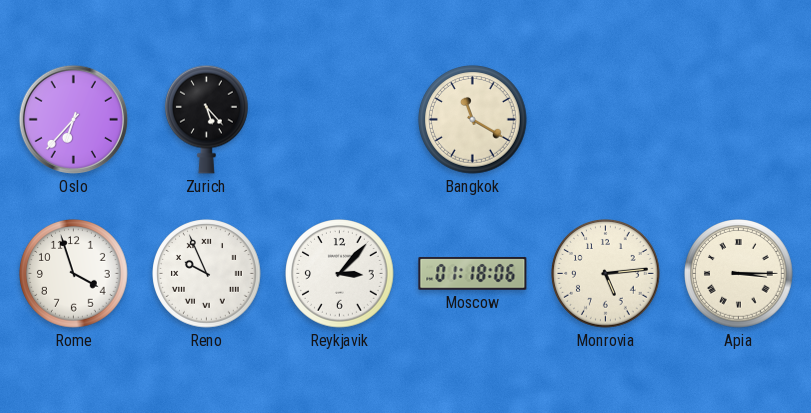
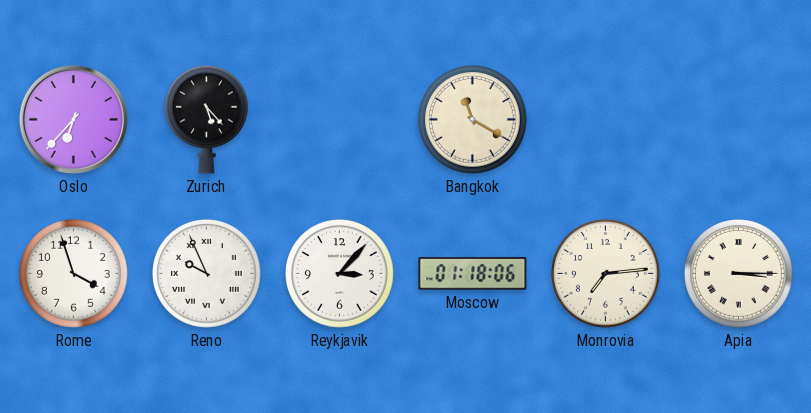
Monrovia: 5:14 -> 7:14
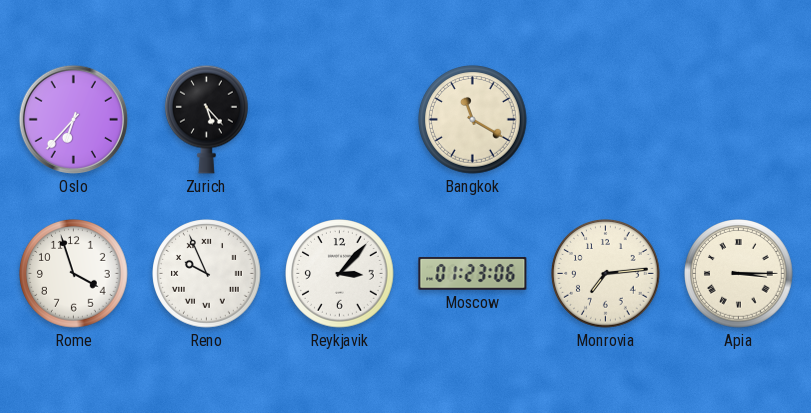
Moscow: 01:18 -> 01:23
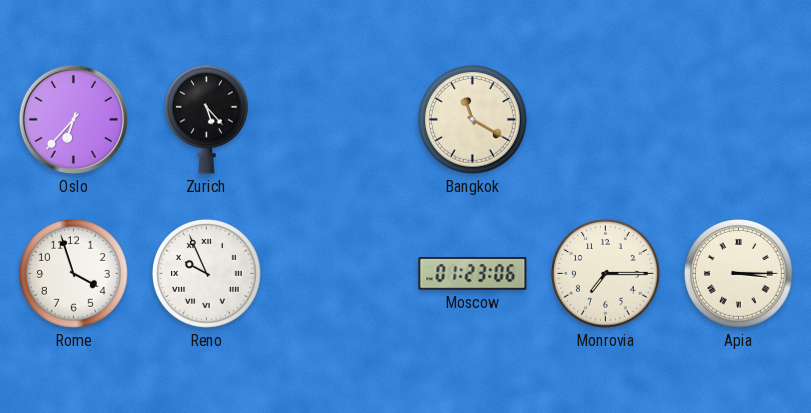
Reykjavik: 3:07 -> none
Monrovia: 7:14 -> 7:15
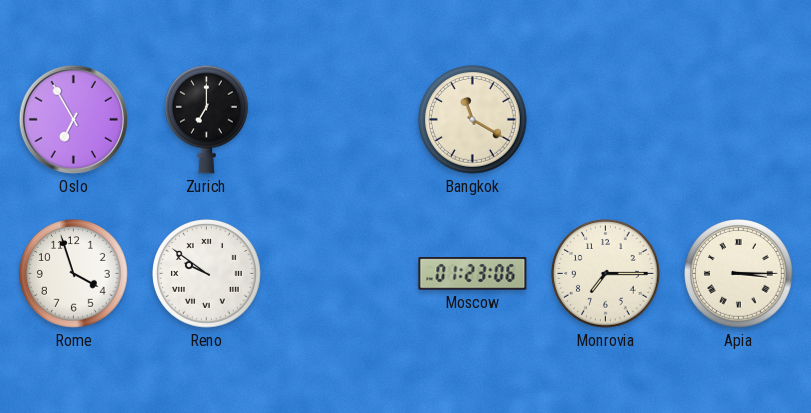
Oslo: 6:37 -> 6:55
Zurich: 5:23 -> 7:00
Reno: 9:56 -> 9:51
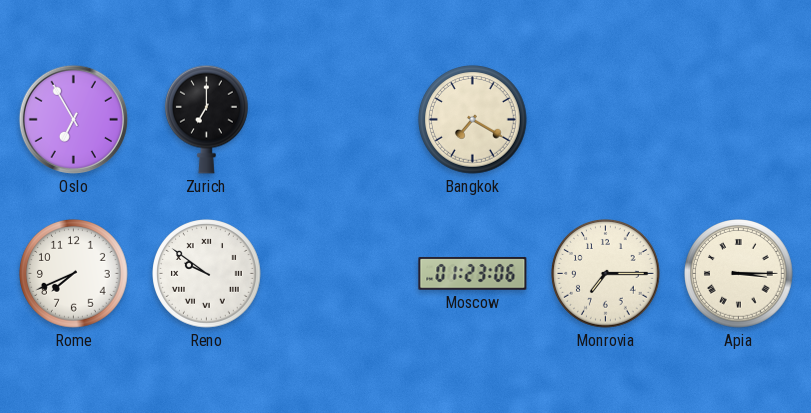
Bangkok: 11:20 -> 7:20
Rome: 3:57 -> 7:41
